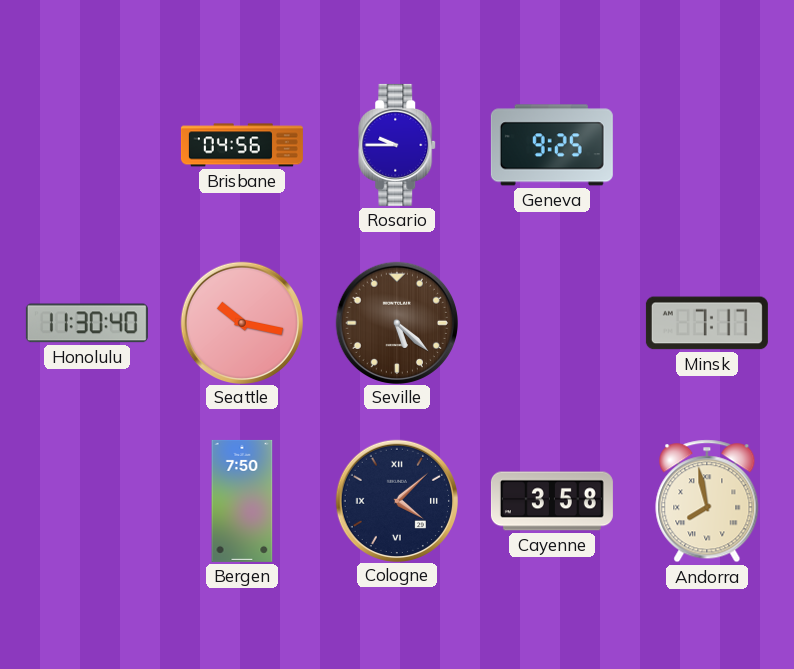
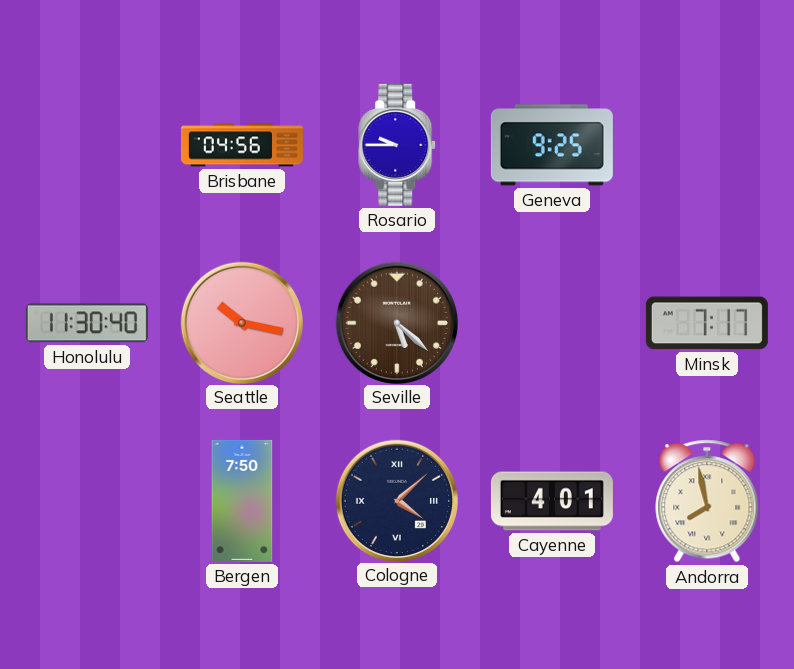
Cayenne: 3:58 -> 4:01
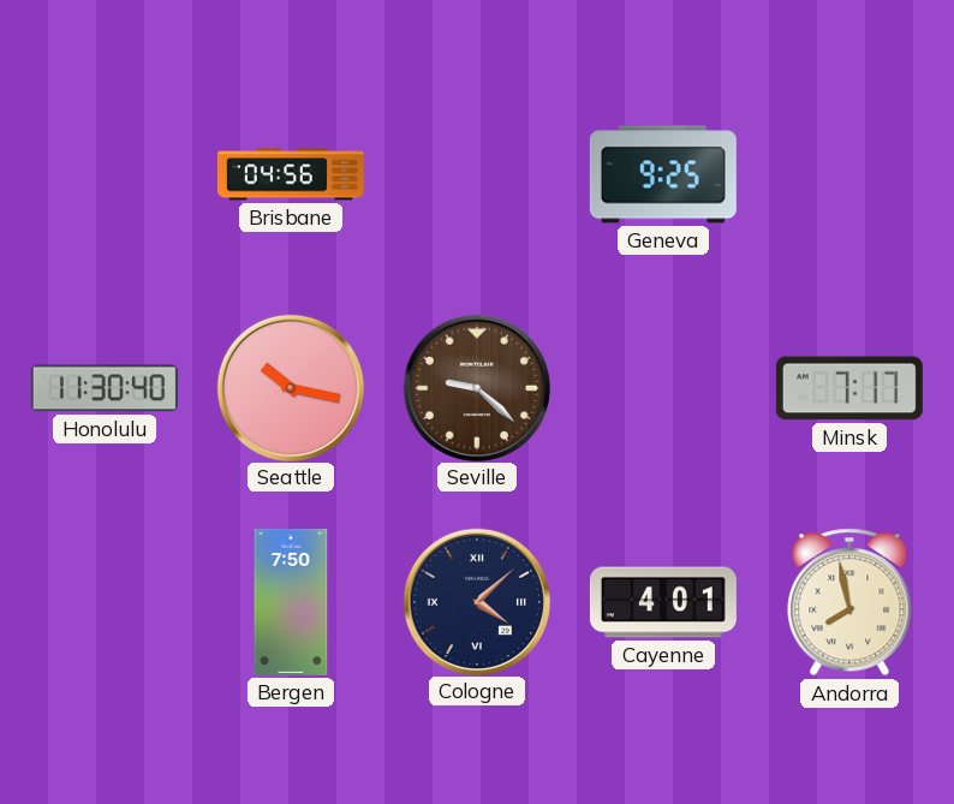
Rosario: 9:45 -> none
Seville: 5:22 -> 9:22
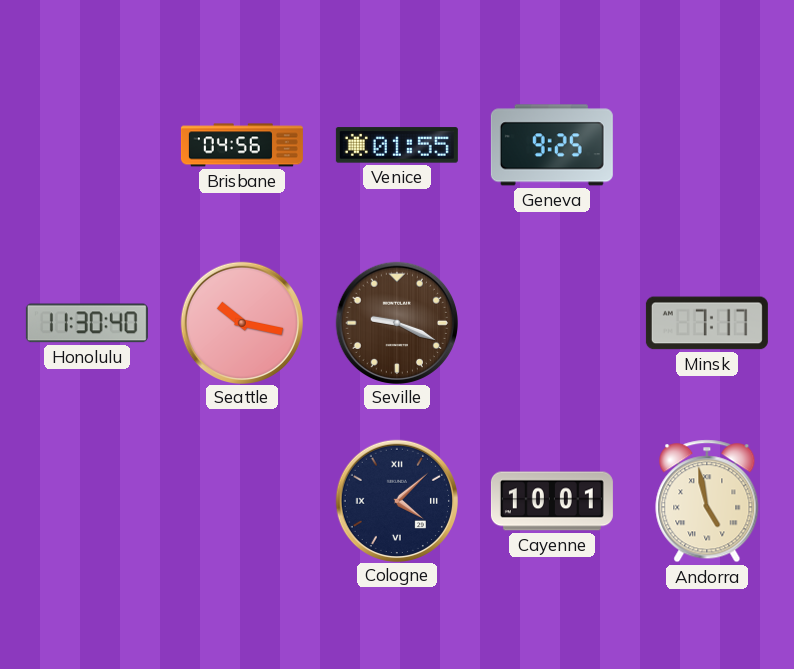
Venice: none -> 01:55
Seville: 9:22 -> 9:19
Bergen: 7:50 -> none
Cayenne: 4:01 -> 10:01
Andorra: 7:58 -> 4:58
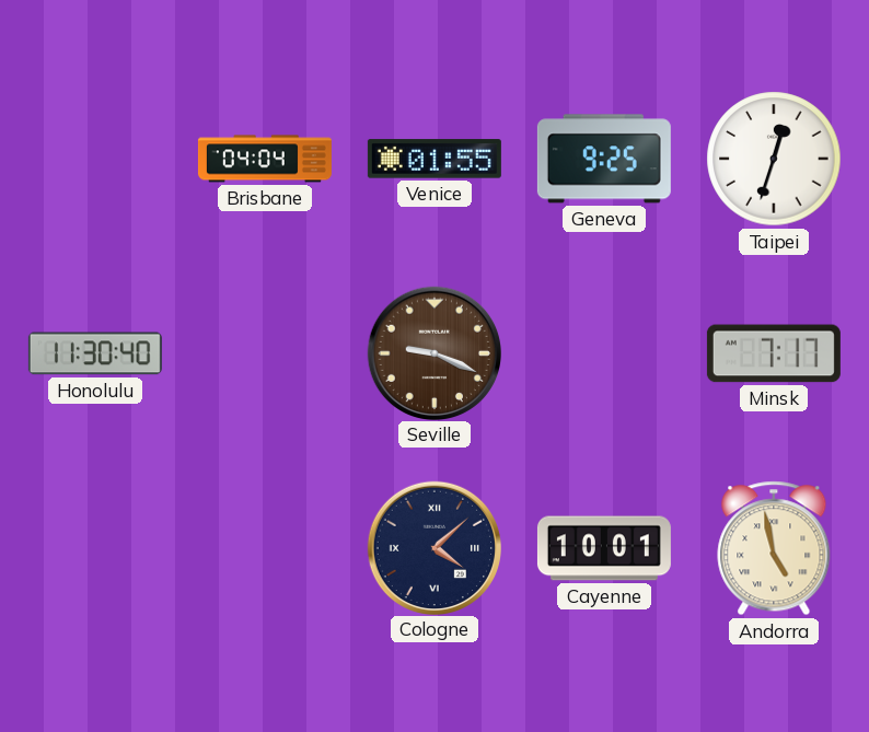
Brisbane: 04:56 -> 04:04
Taipei: none -> 12:33
Seattle: 10:17 -> none
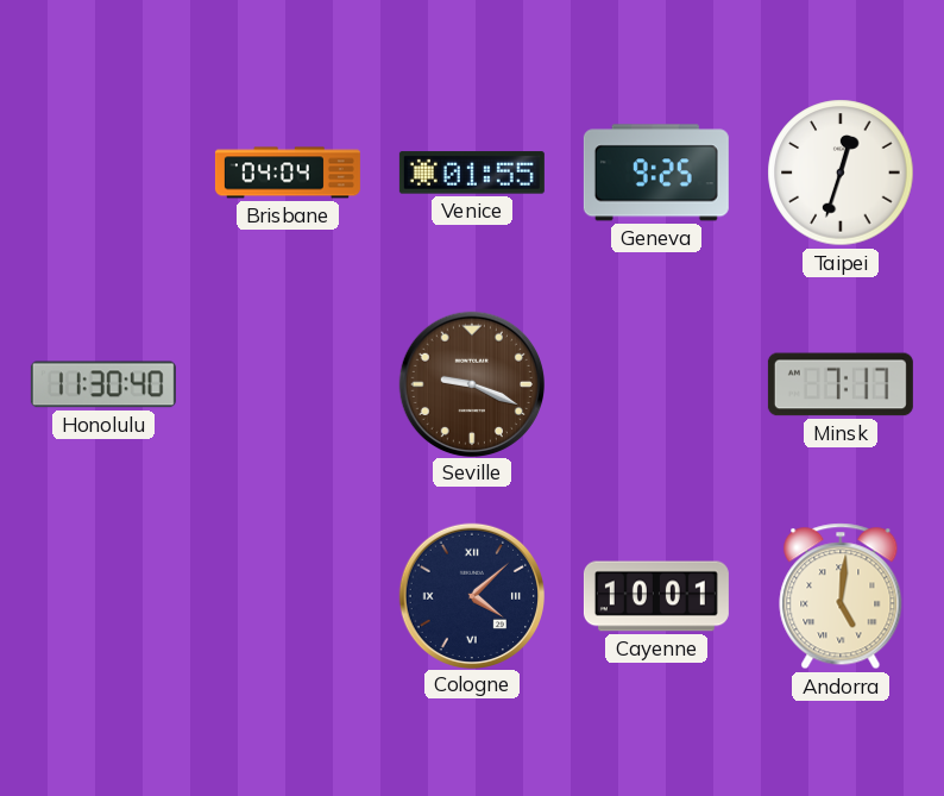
Andorra: 4:58 -> 5:01
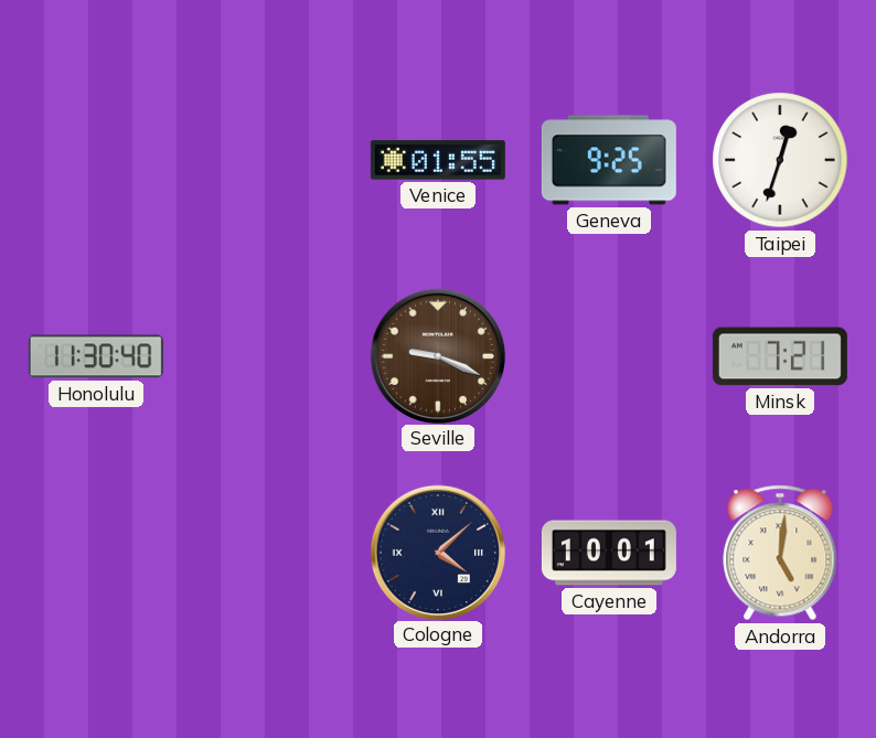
Brisbane: 04:04 -> none
Minsk: 7:17 -> 7:21
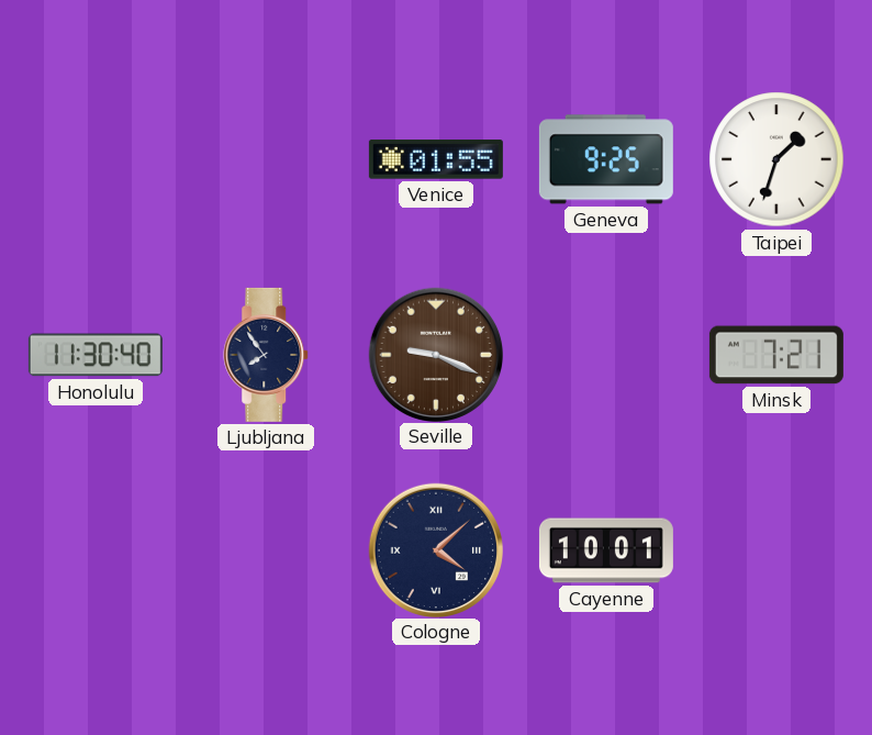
Taipei: 12:33 -> 1:33
Ljubljana: none -> 7:54
Andorra: 5:01 -> none
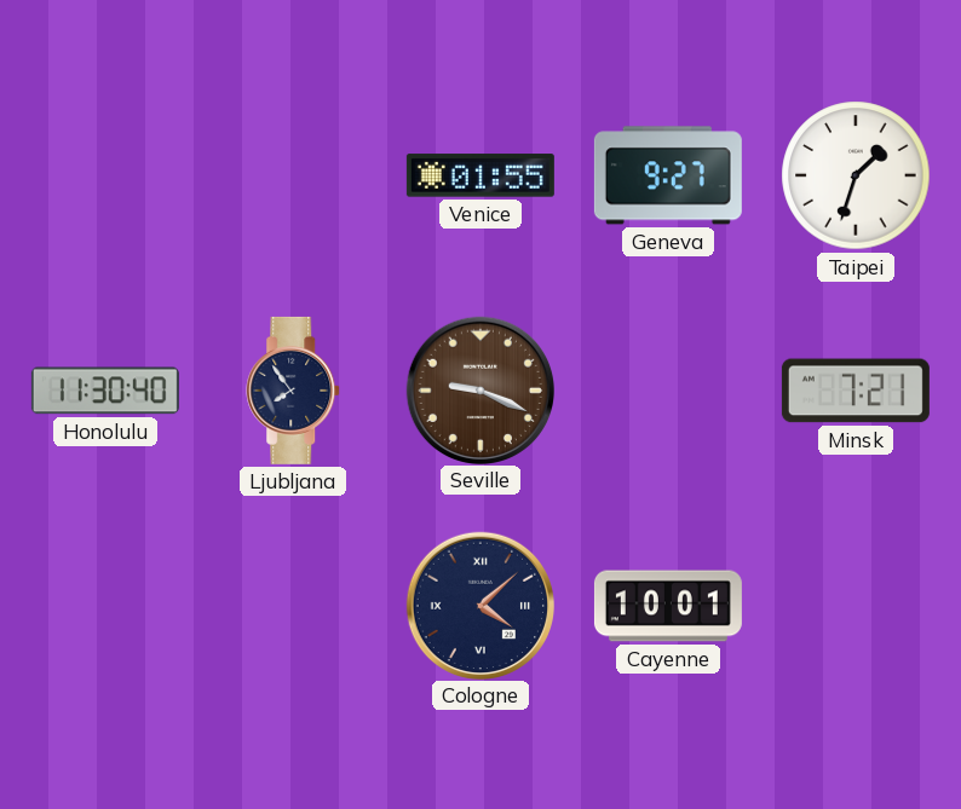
Geneva: 9:25 -> 9:27
